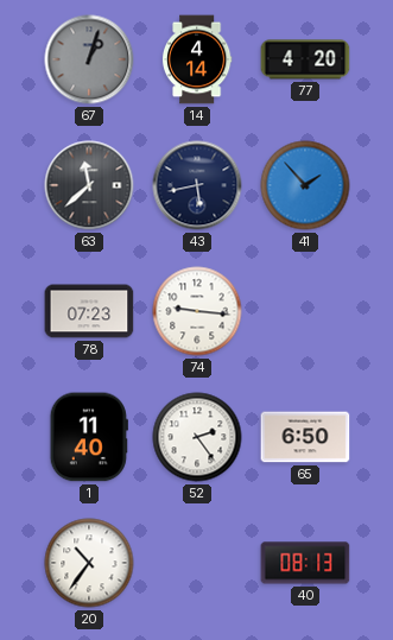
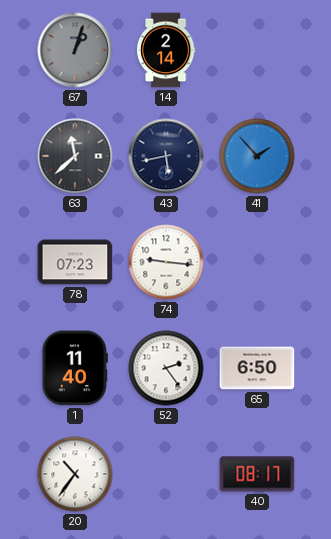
14: 4:14 -> 2:14
77: 4:20 -> none
40: 08:13 -> 08:17
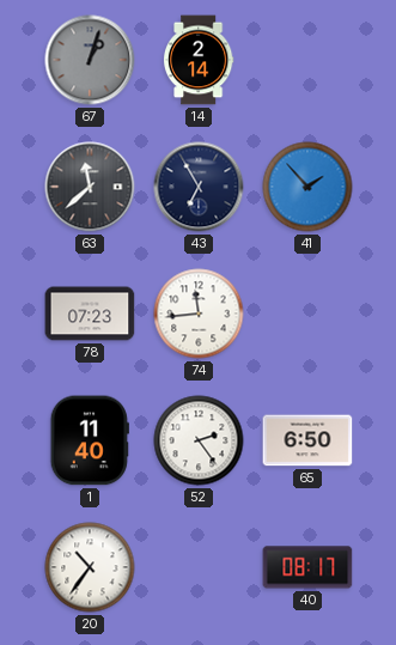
43: 5:43 -> 6:55
74: 9:16 -> 11:44
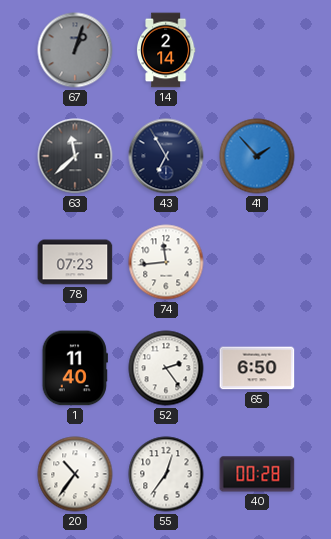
55: none -> 12:36
40: 08:17 -> 00:28
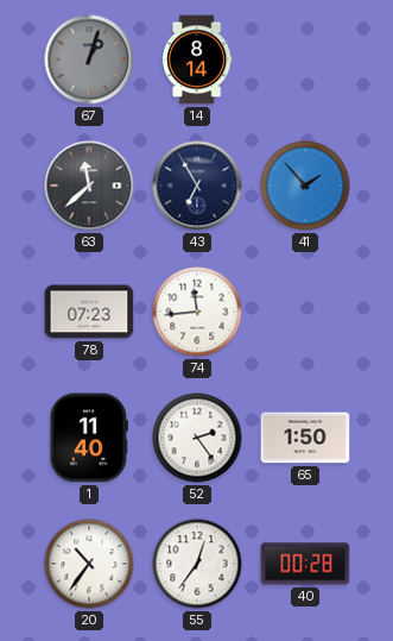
14: 2:14 -> 8:14
65: 6:50 -> 1:50
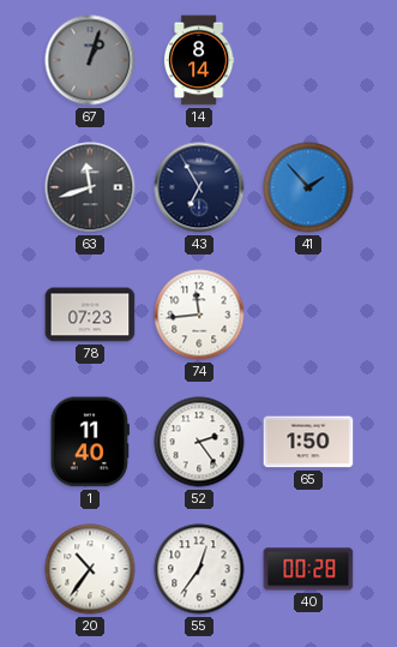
63: 11:38 -> 11:42
